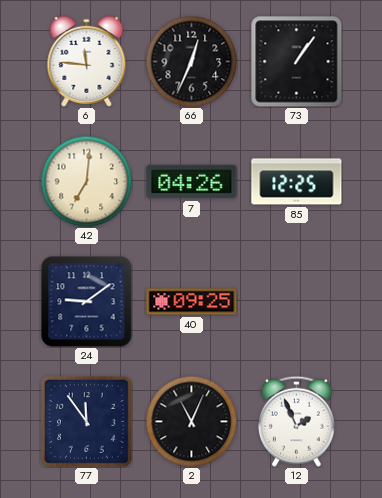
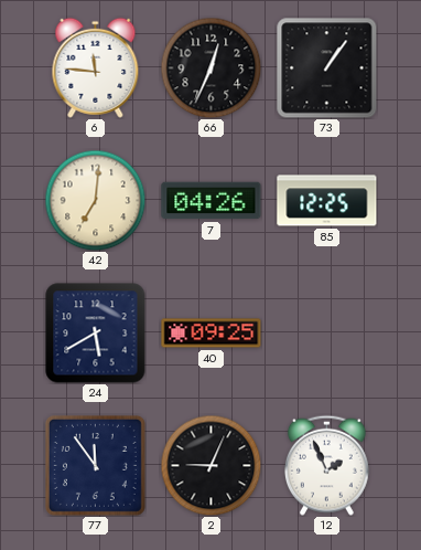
24: 9:09 -> 5:40
2: 11:04 -> 9:04
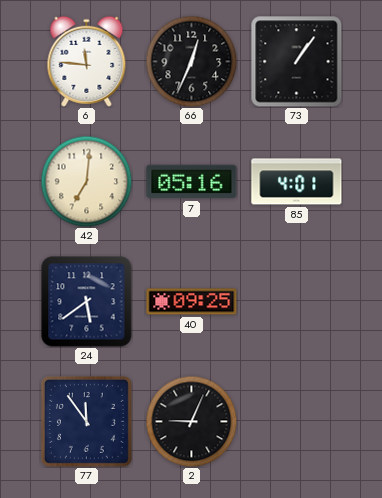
7: 04:26 -> 05:16
85: 12:25 -> 4:01
24: 5:40 -> 5:39
12: 1:56 -> none
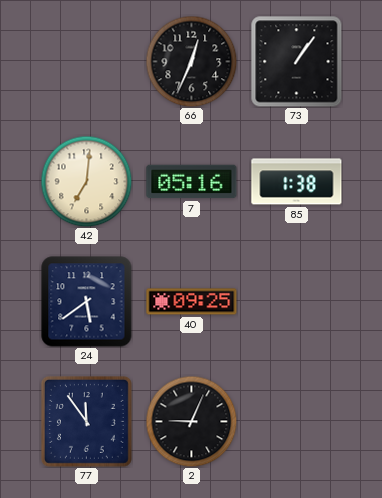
6: 11:46 -> none
85: 4:01 -> 1:38
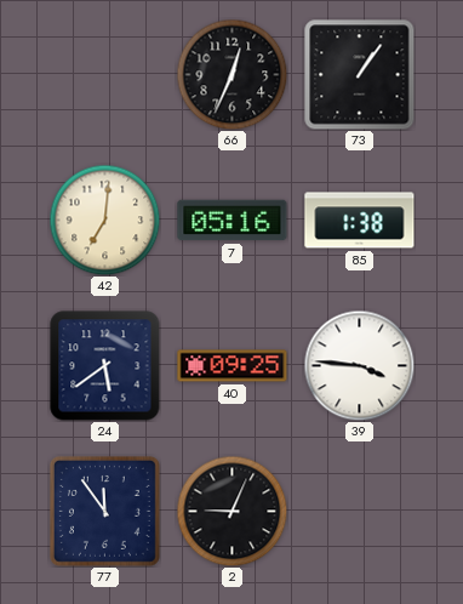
39: none -> 3:46
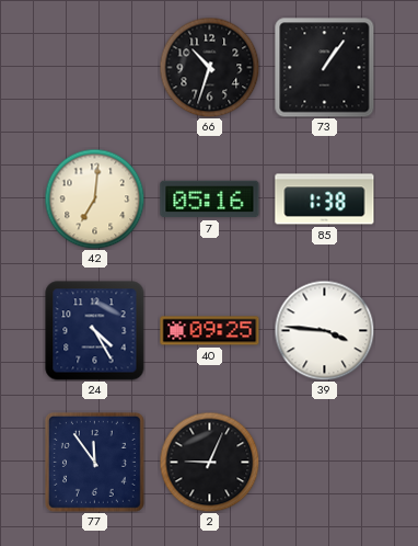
66: 12:34 -> 10:33
24: 5:39 -> 4:25
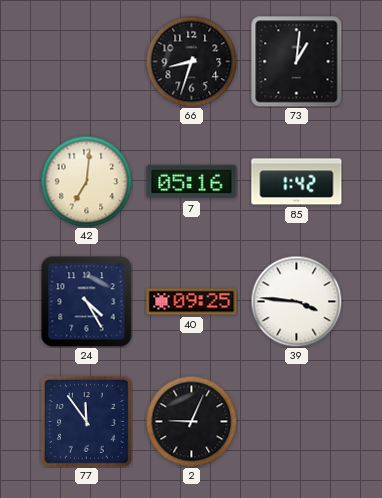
66: 10:33 -> 8:33
73: 1:06 -> 1:01
85: 1:38 -> 1:42
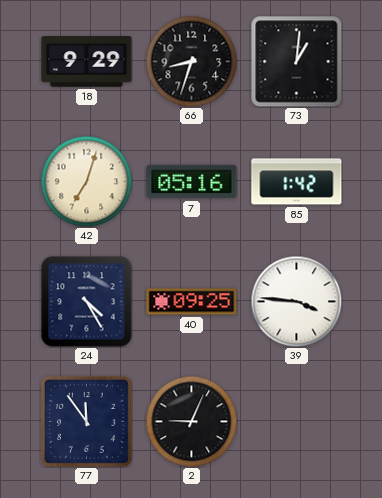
18: none -> 9:29
42: 7:01 -> 7:03
